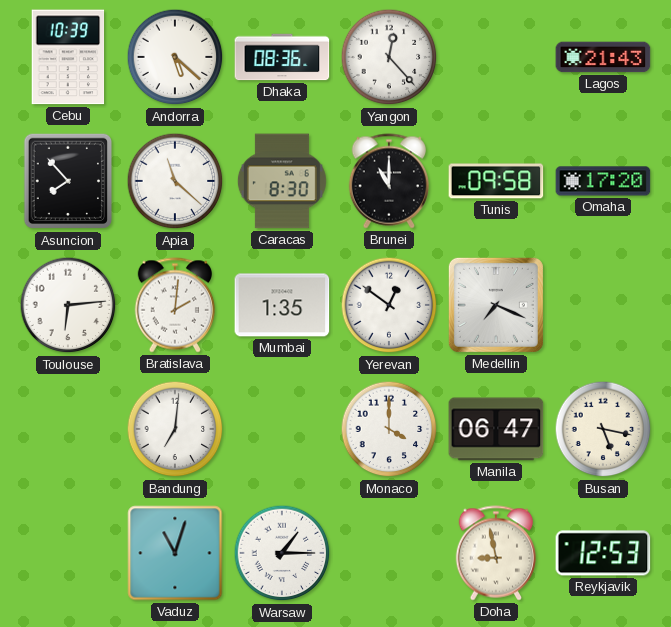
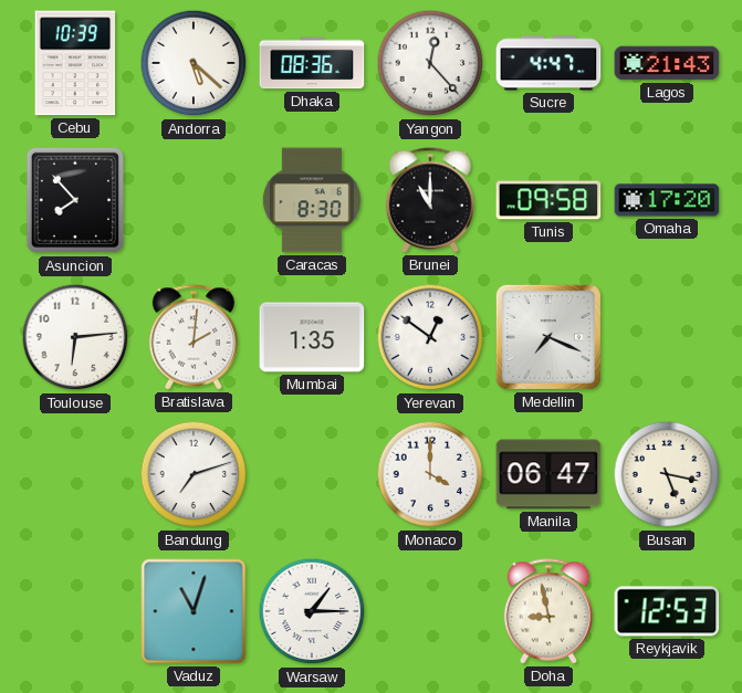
Sucre: none -> 4:47
Apia: 11:22 -> none
Bandung: 7:01 -> 7:12
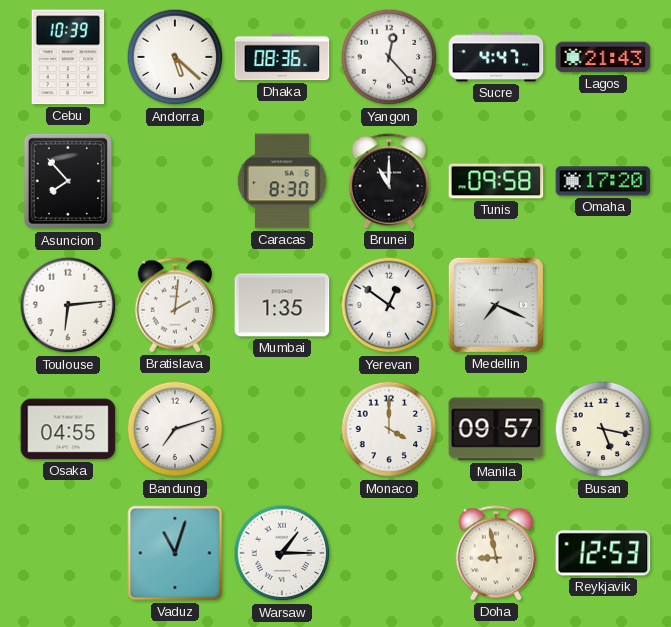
Osaka: none -> 04:55
Manila: 06:47 -> 09:57
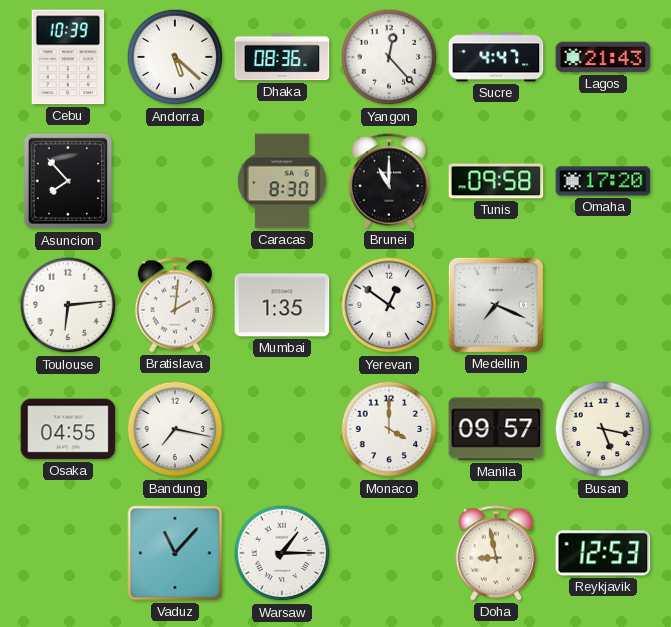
Bandung: 7:12 -> 7:17
Vaduz: 11:03 -> 11:07
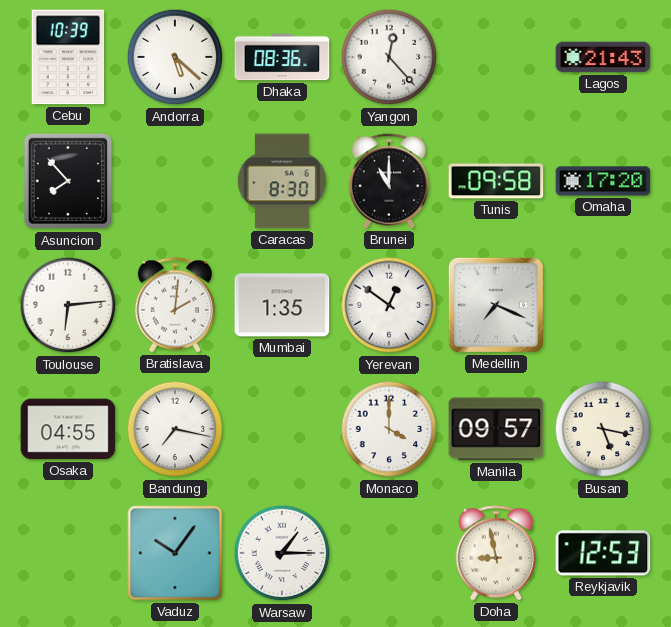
Sucre: 4:47 -> none
Vaduz: 11:07 -> 10:06
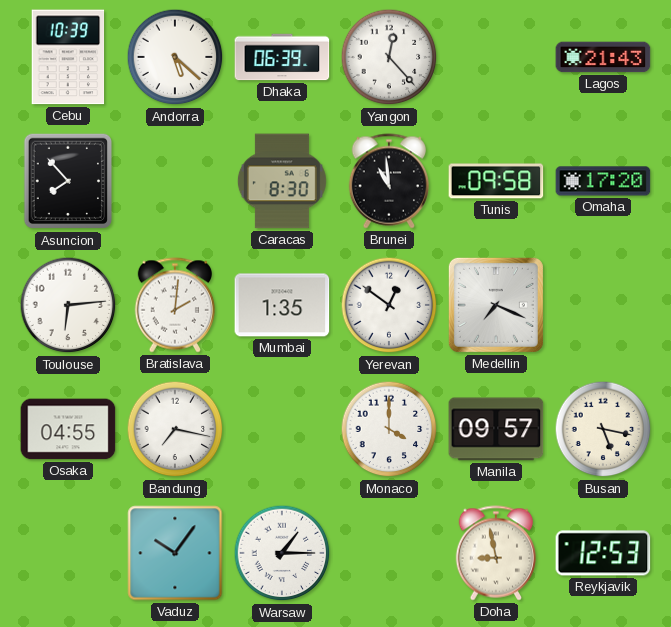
Dhaka: 08:36 -> 06:39
Brunei: 11:00 -> 10:59
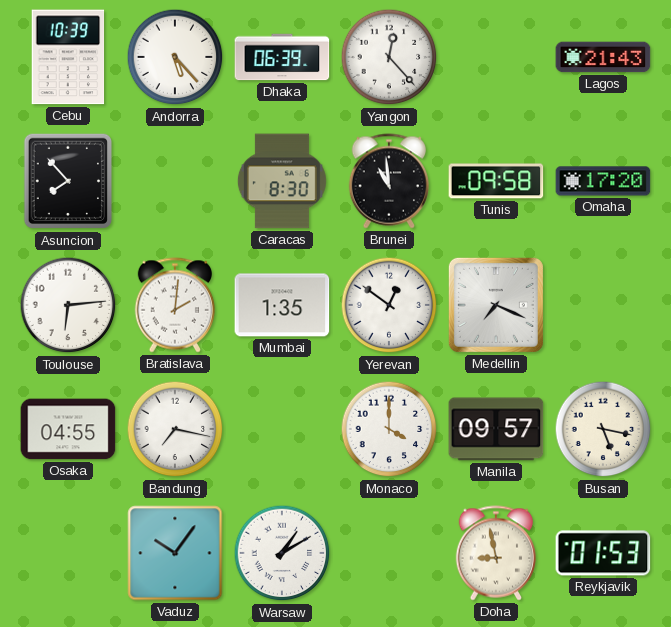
Andorra: 5:22 -> 5:23
Warsaw: 1:15 -> 1:10
Reykjavik: 12:53 -> 01:53
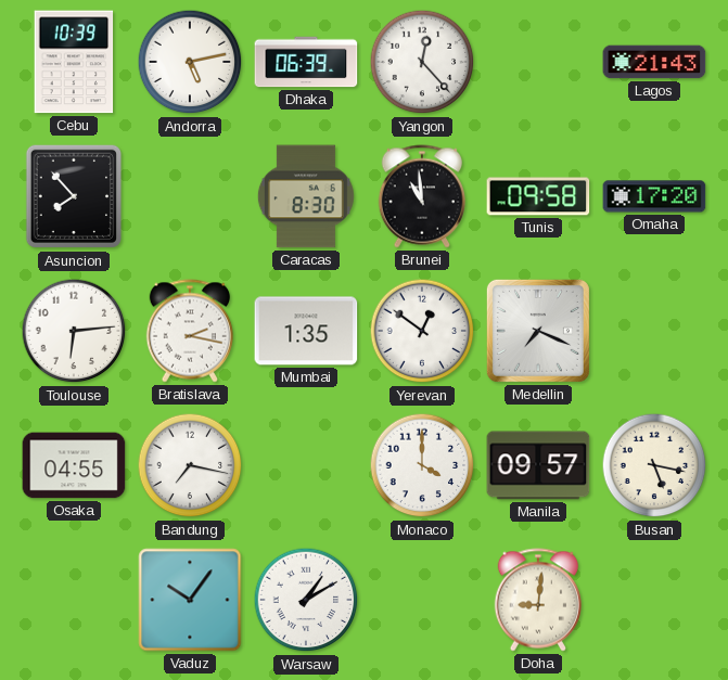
Andorra: 5:23 -> 5:13
Bratislava: 2:01 -> 2:17
Doha: 8:58 -> 9:01
Reykjavik: 01:53 -> none
